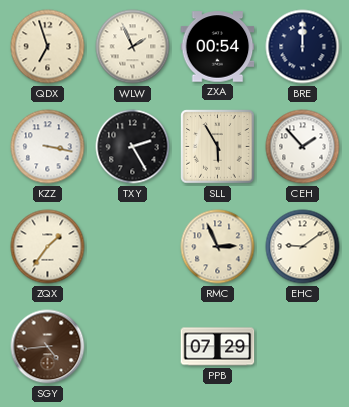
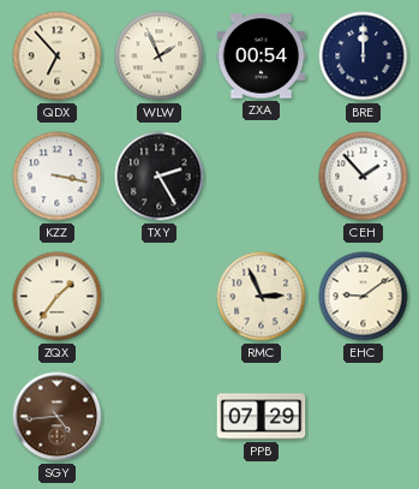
QDX: 6:57 -> 6:53
SLL: 5:55 -> none
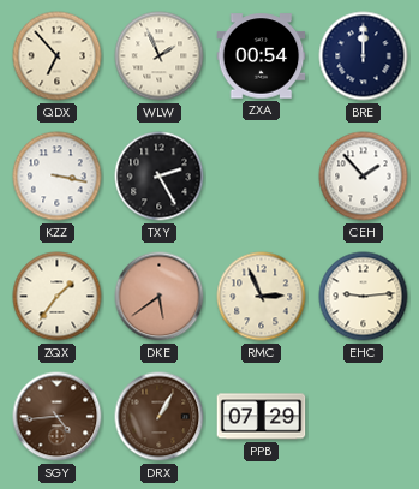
DKE: none -> 5:39
EHC: 9:09 -> 9:14
DRX: none -> 1:05
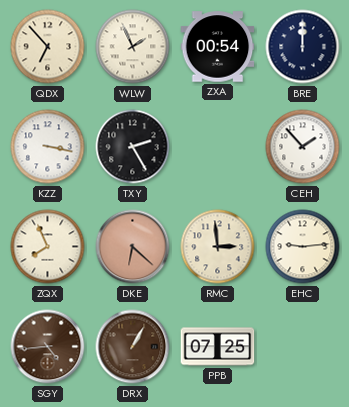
ZQX: 1:36 -> 7:56
DKE: 5:39 -> 6:22
RMC: 2:56 -> 2:59
PPB: 07:29 -> 07:25
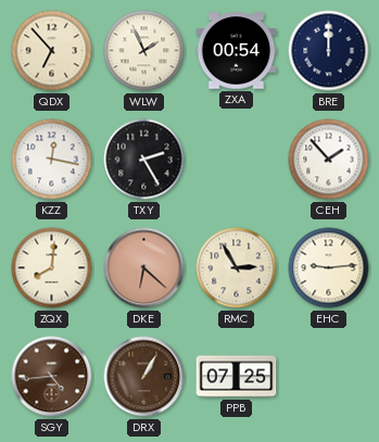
KZZ: 3:17 -> 12:17
ZQX: 7:56 -> 8:01
RMC: 2:59 -> 2:55
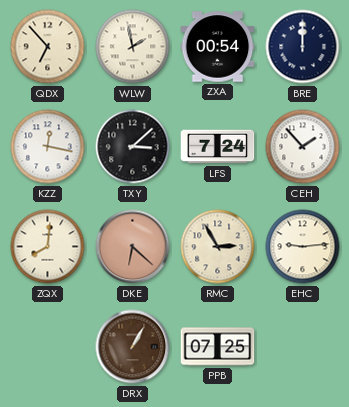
WLW: 1:56 -> 1:58
TXY: 2:25 -> 3:08
LFS: none -> 7:24
SGY: 4:44 -> none
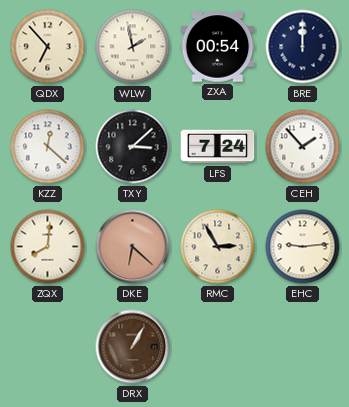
KZZ: 12:17 -> 12:22
PPB: 07:25 -> none
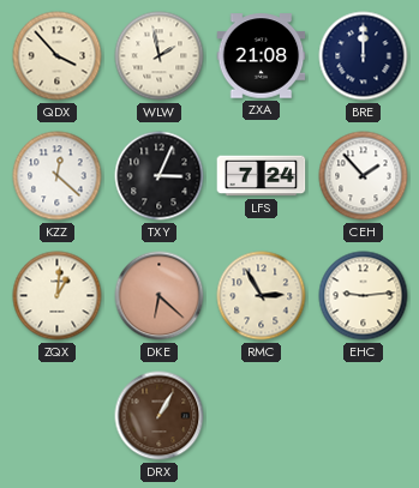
QDX: 6:53 -> 3:53
ZXA: 00:54 -> 21:08
TXY: 3:08 -> 3:04
ZQX: 8:01 -> 1:01
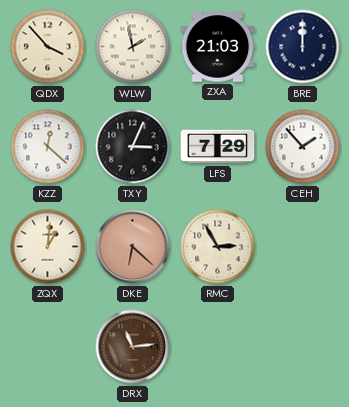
ZXA: 21:08 -> 21:03
LFS: 7:24 -> 7:29
EHC: 9:14 -> none
DRX: 1:05 -> 11:14
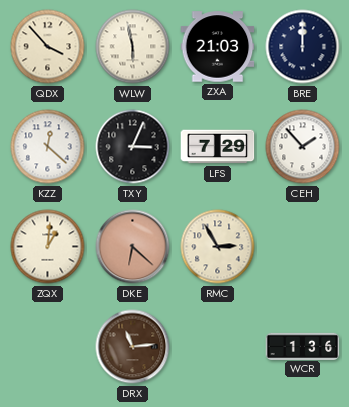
WLW: 1:58 -> 5:58
WCR: none -> 1:36
